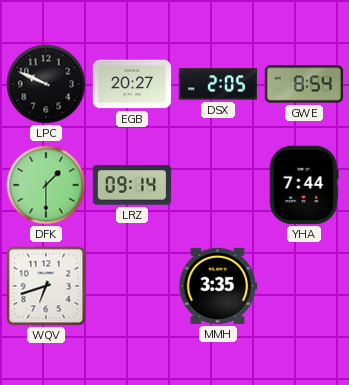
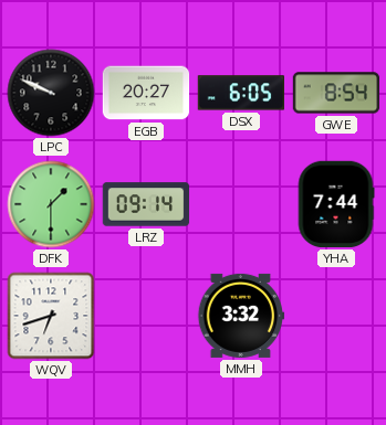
DSX: 2:05 -> 6:05
MMH: 3:35 -> 3:32
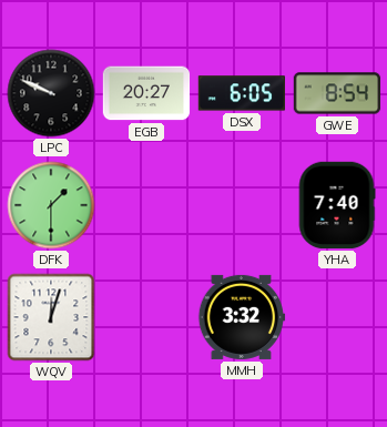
LRZ: 09:14 -> none
YHA: 7:44 -> 7:40
WQV: 6:42 -> 12:03
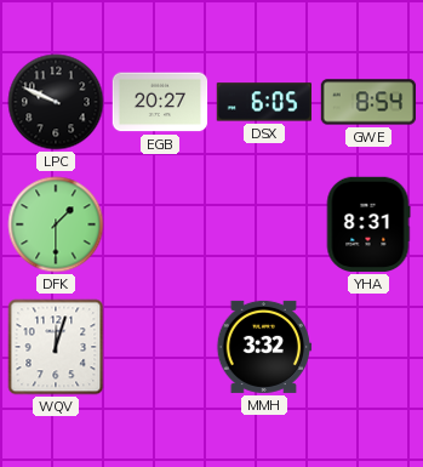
YHA: 7:40 -> 8:31
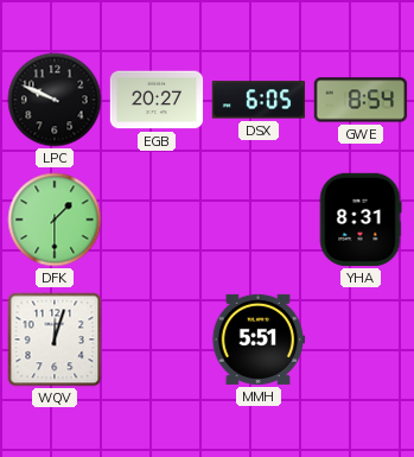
MMH: 3:32 -> 5:51
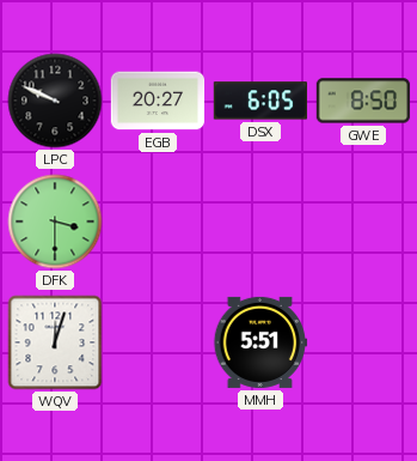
GWE: 8:54 -> 8:50
DFK: 1:30 -> 3:30
YHA: 8:31 -> none
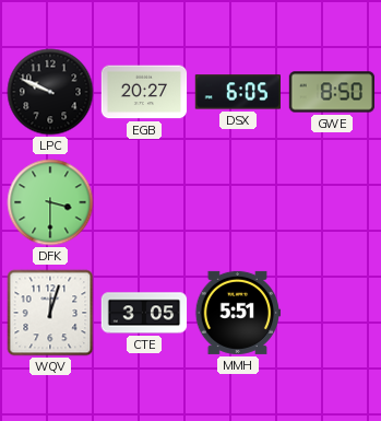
CTE: none -> 3:05
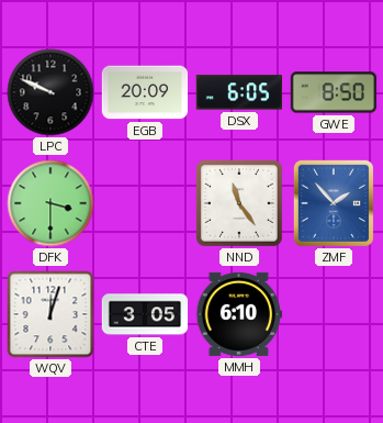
EGB: 20:27 -> 20:09
NND: none -> 11:24
ZMF: none -> 1:53
MMH: 5:51 -> 6:10
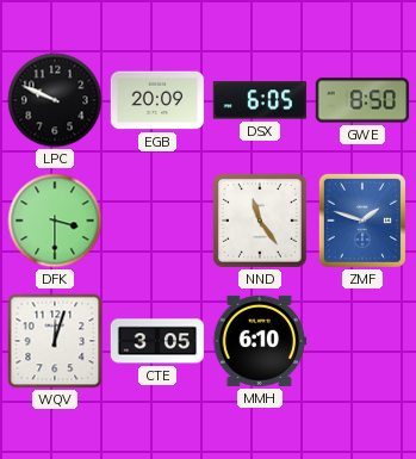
ZMF: 1:53 -> 1:48
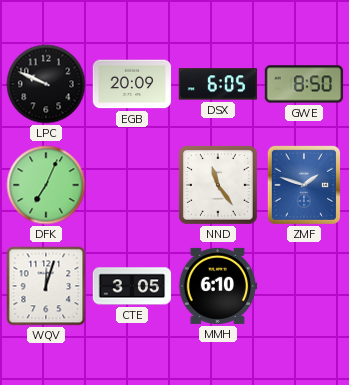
DFK: 3:30 -> 7:04
